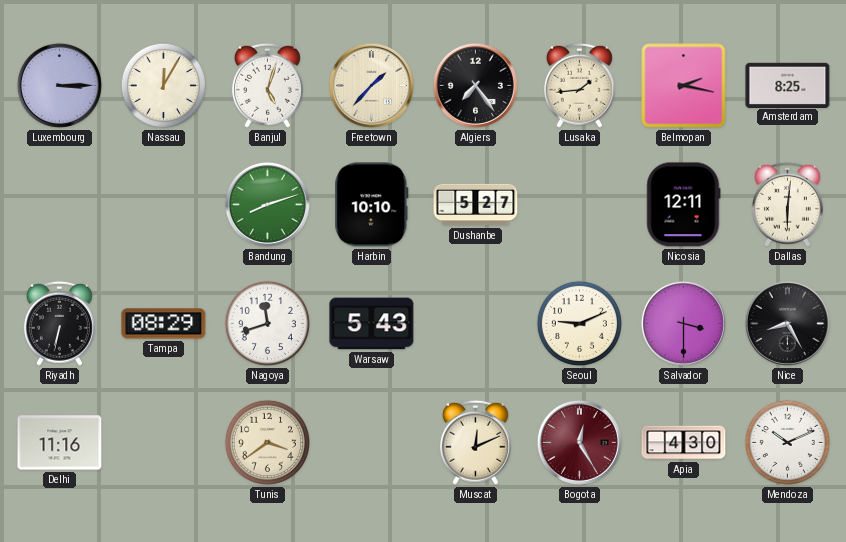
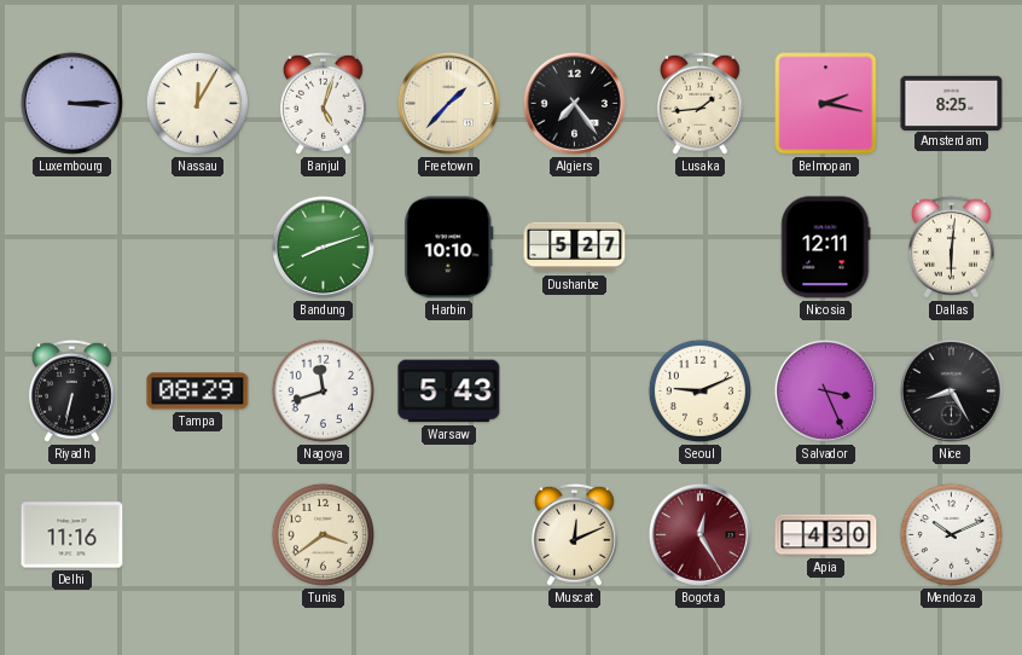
Salvador: 3:30 -> 3:26
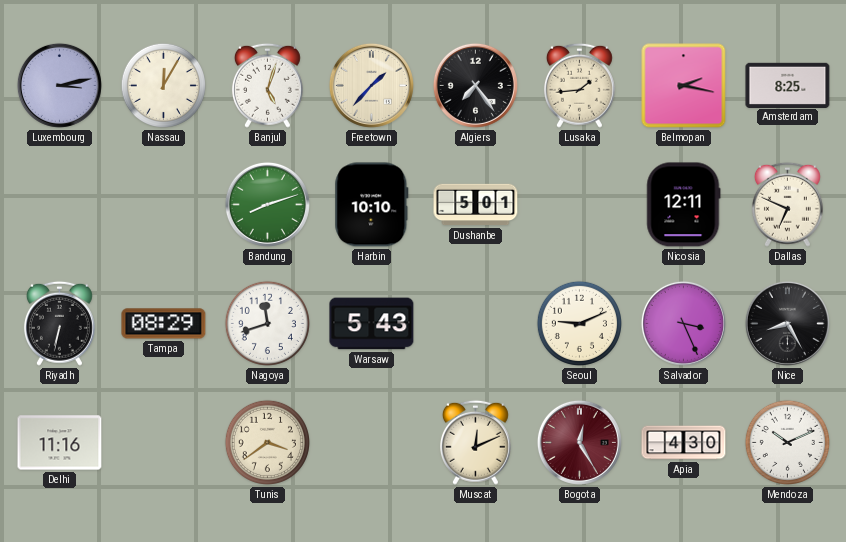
Luxembourg: 3:15 -> 3:13
Dushanbe: 5:27 -> 5:01
Dallas: 6:01 -> 6:49
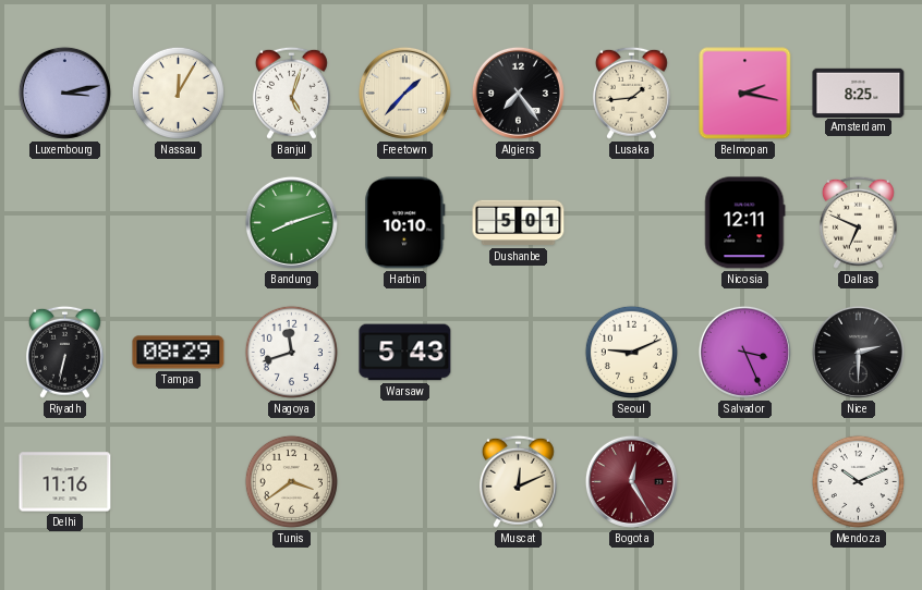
Nice: 8:25 -> 2:30
Apia: 4:30 -> none
